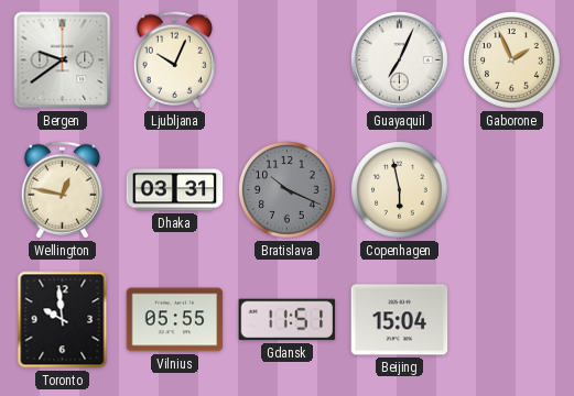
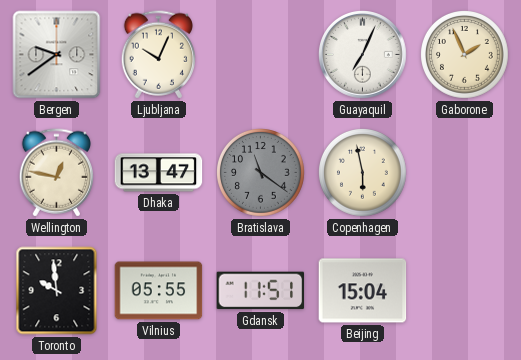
Dhaka: 03:31 -> 13:47
Bratislava: 10:19 -> 11:21
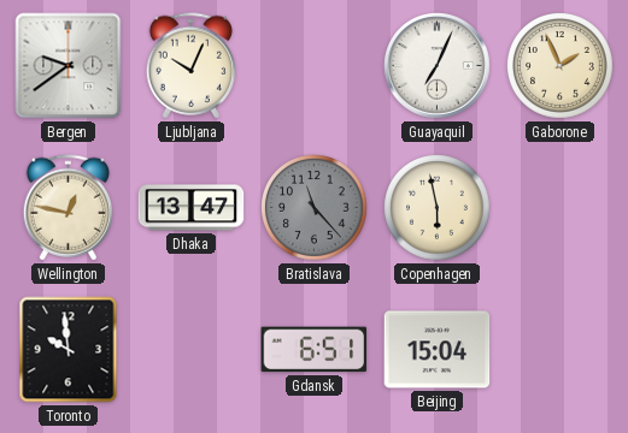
Bratislava: 11:21 -> 11:23
Vilnius: 05:55 -> none
Gdansk: 11:51 -> 6:51
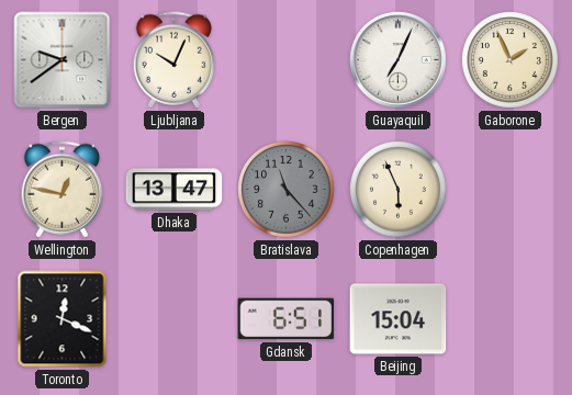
Copenhagen: 5:58 -> 5:56
Toronto: 9:59 -> 12:19
